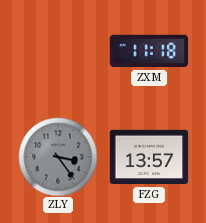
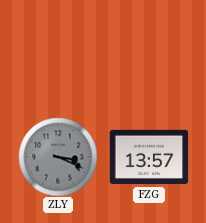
ZXM: 11:18 -> none
ZLY: 3:24 -> 3:19
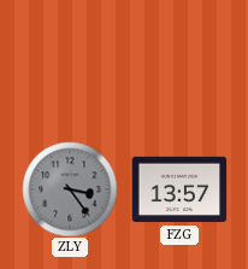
ZLY: 3:19 -> 3:24
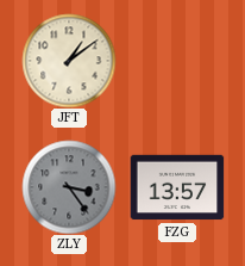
JFT: none -> 1:09
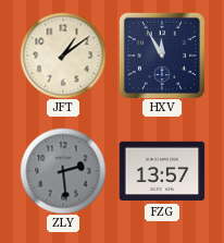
HXV: none -> 11:55
ZLY: 3:24 -> 2:29
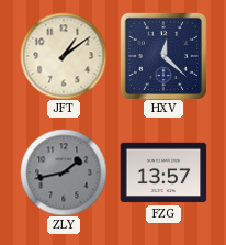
HXV: 11:55 -> 12:22
ZLY: 2:29 -> 1:43
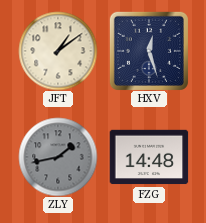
HXV: 12:22 -> 12:27
FZG: 13:57 -> 14:48
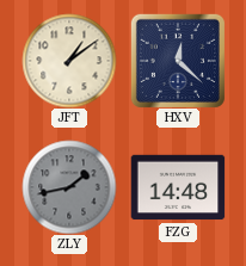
HXV: 12:27 -> 12:22
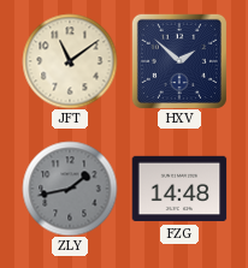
JFT: 1:09 -> 11:09
HXV: 12:22 -> 1:52
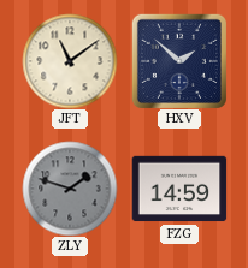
ZLY: 1:43 -> 1:48
FZG: 14:48 -> 14:59
